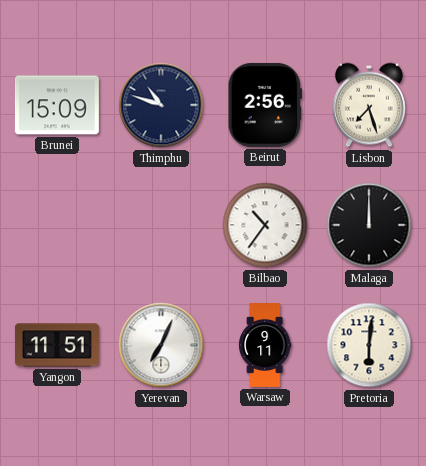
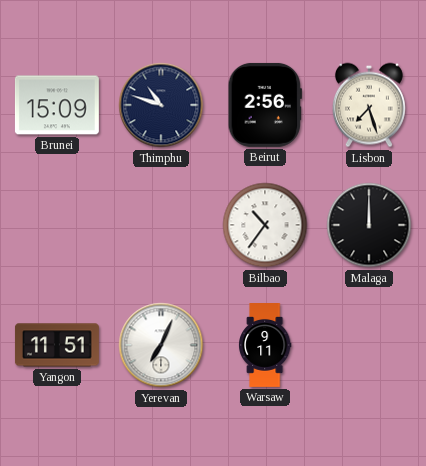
Pretoria: 6:01 -> none
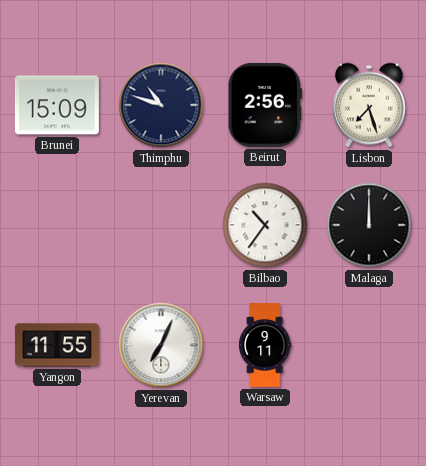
Yangon: 11:51 -> 11:55
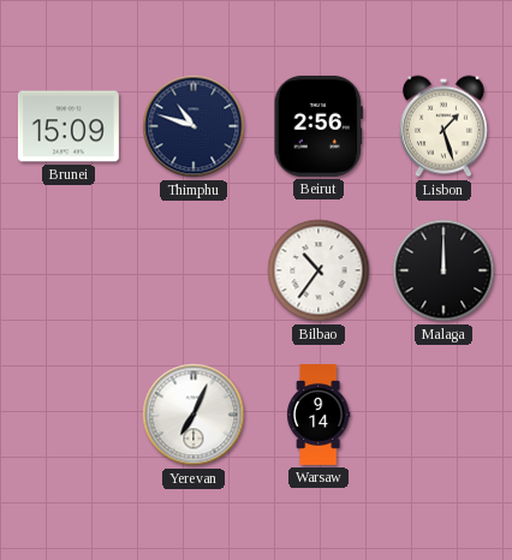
Lisbon: 7:27 -> 1:27
Yangon: 11:55 -> none
Warsaw: 9:11 -> 9:14
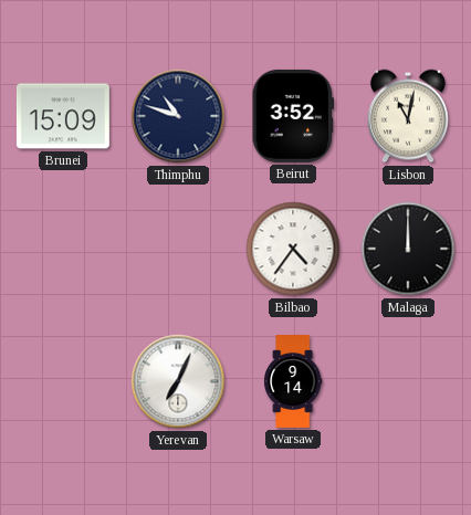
Beirut: 2:56 -> 3:52
Lisbon: 1:27 -> 11:02
Bilbao: 10:36 -> 4:36
